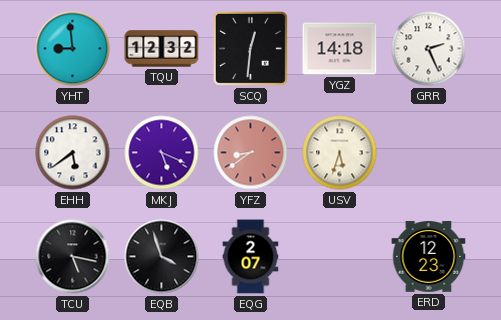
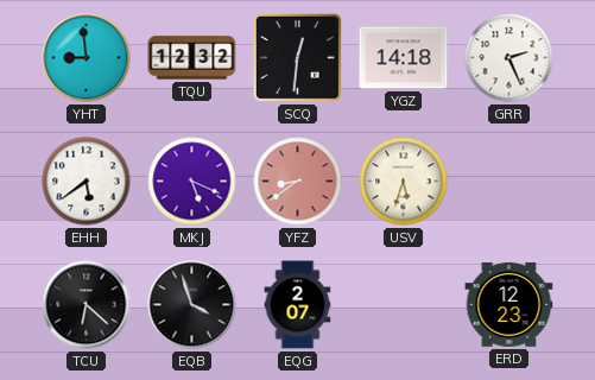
TCU: 5:17 -> 6:22
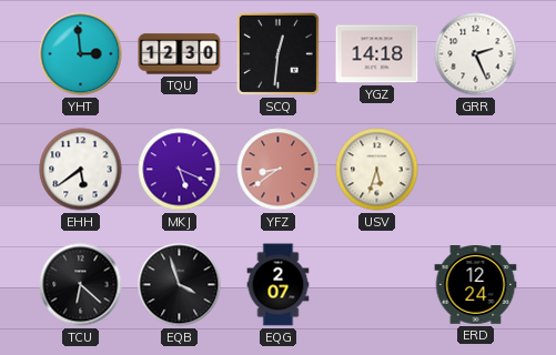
YHT: 8:59 -> 2:59
TQU: 12:32 -> 12:30
ERD: 12:23 -> 12:24
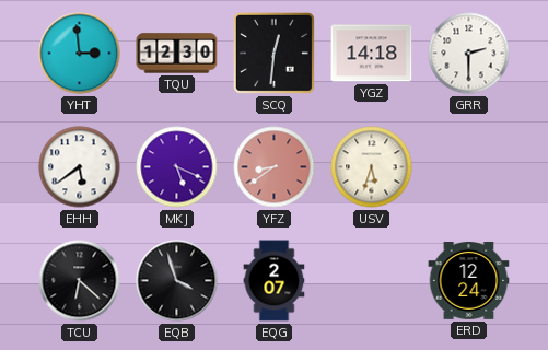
GRR: 2:26 -> 2:30
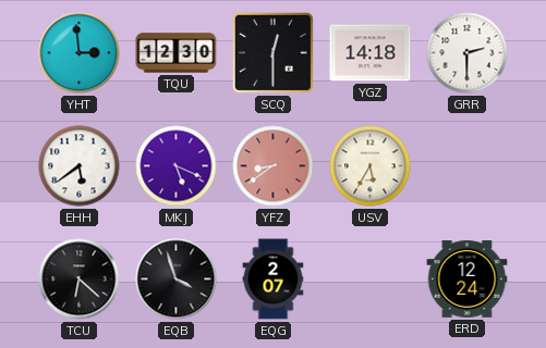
SCQ: 12:31 -> 12:30
USV: 5:33 -> 5:35
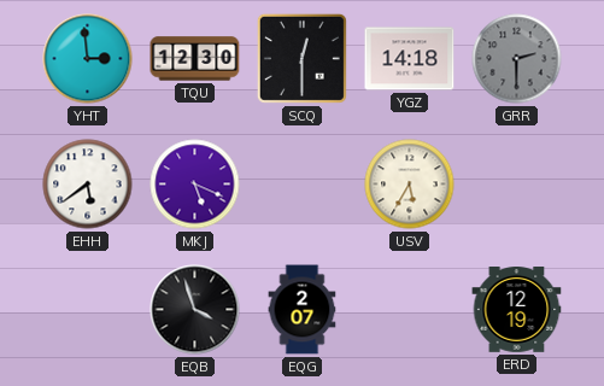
GRR dial: white -> grey
YFZ: 8:39 -> none
TCU: 6:22 -> none
ERD: 12:24 -> 12:19
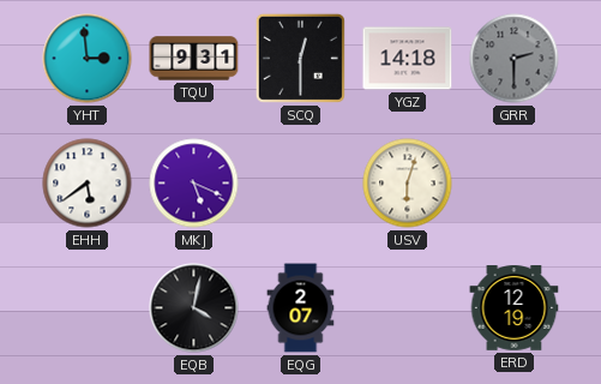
TQU: 12:30 -> 9:31
USV: 5:35 -> 6:03
EQB: 3:57 -> 4:02
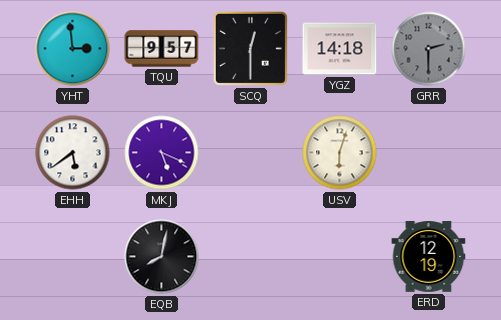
TQU: 9:31 -> 9:57
EQB: 4:02 -> 8:02
EQG: 2:07 -> none
